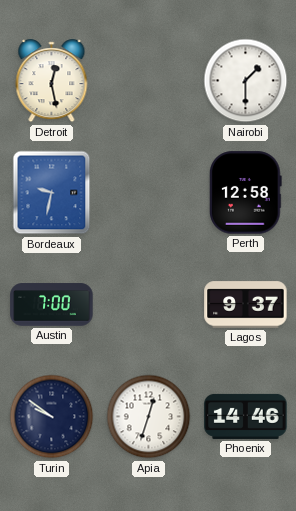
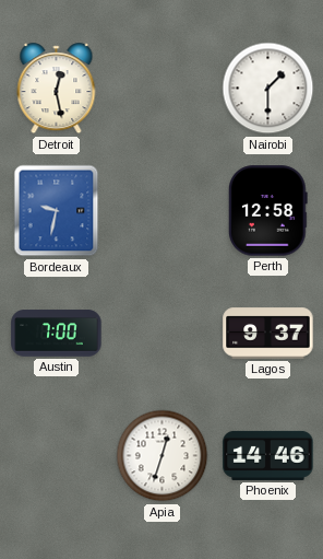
Turin: 9:51 -> none
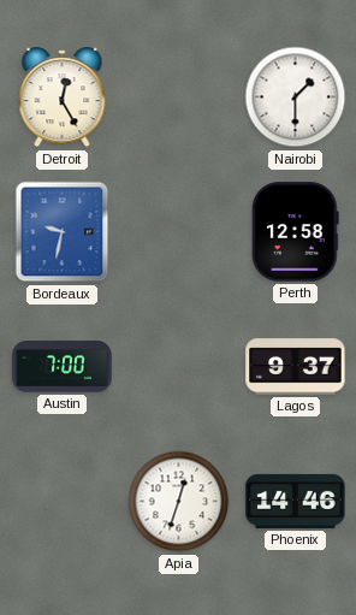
Detroit: 12:28 -> 12:25
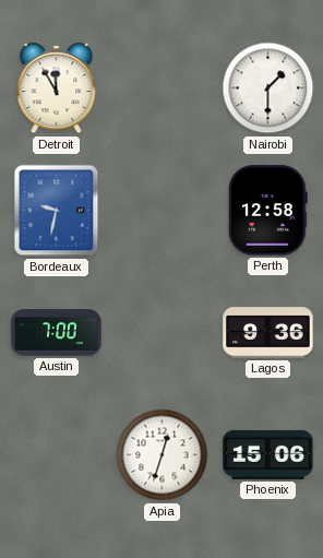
Detroit: 12:25 -> 11:55
Lagos: 9:37 -> 9:36
Phoenix: 14:46 -> 15:06
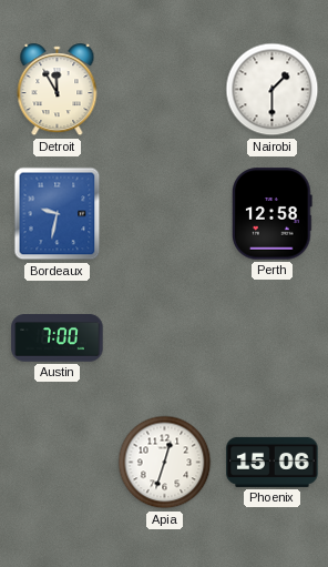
Lagos: 9:36 -> none
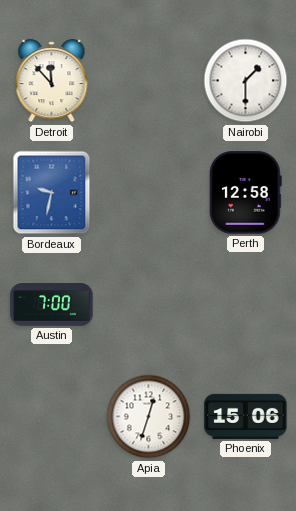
Detroit: 11:55 -> 11:53
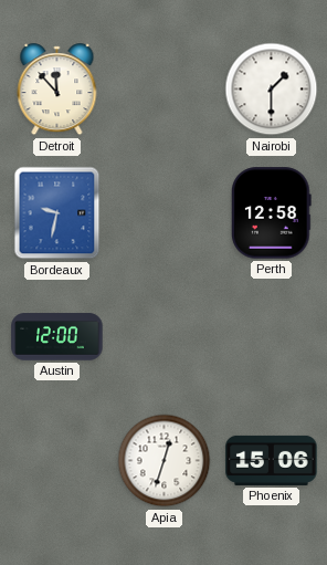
Austin: 7:00 -> 12:00
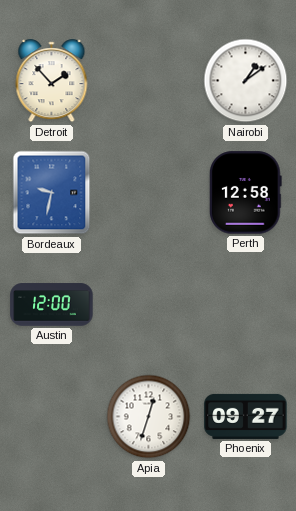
Detroit: 11:53 -> 1:53
Nairobi: 1:30 -> 1:09
Phoenix: 15:06 -> 09:27
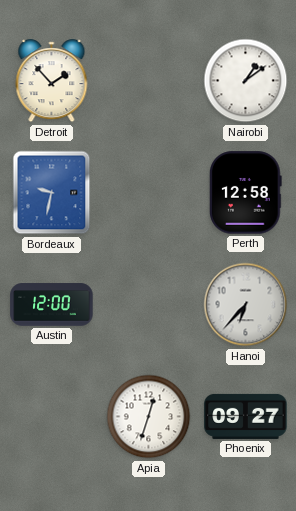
Hanoi: none -> 6:37
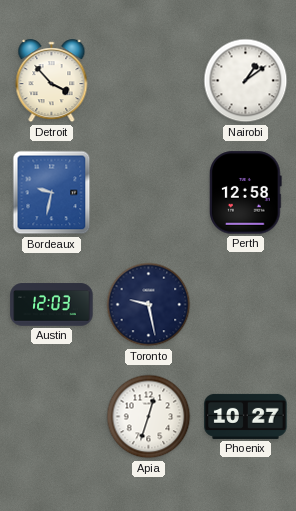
Detroit: 1:53 -> 3:53
Austin: 12:00 -> 12:03
Toronto: none -> 9:28
Hanoi: 6:37 -> none
Phoenix: 09:27 -> 10:27
